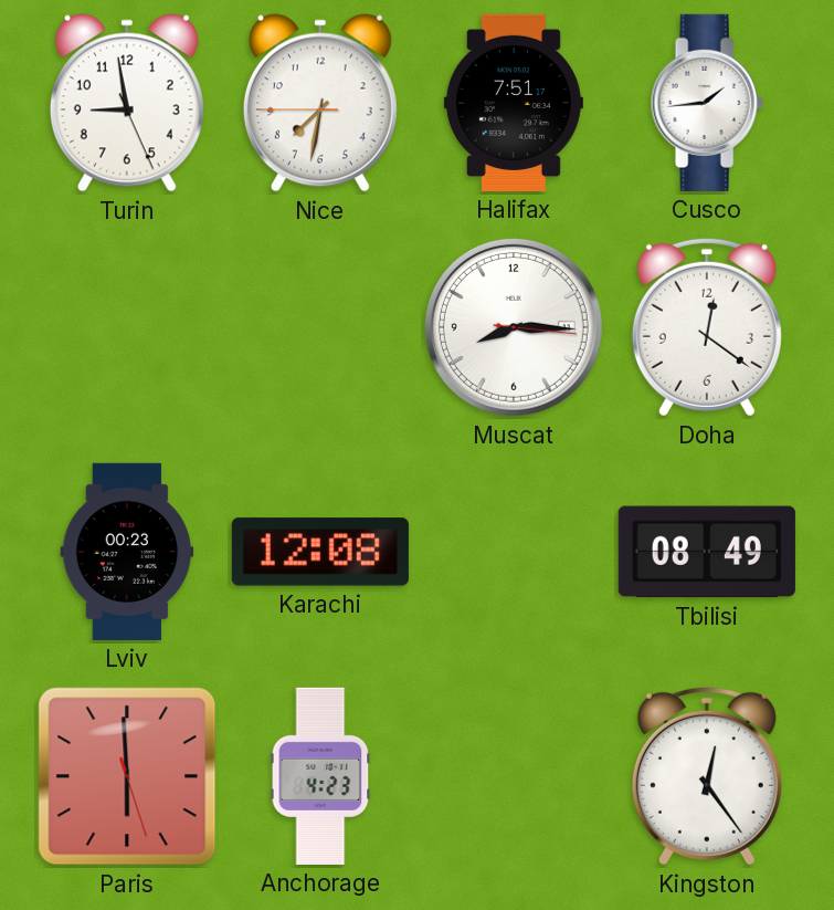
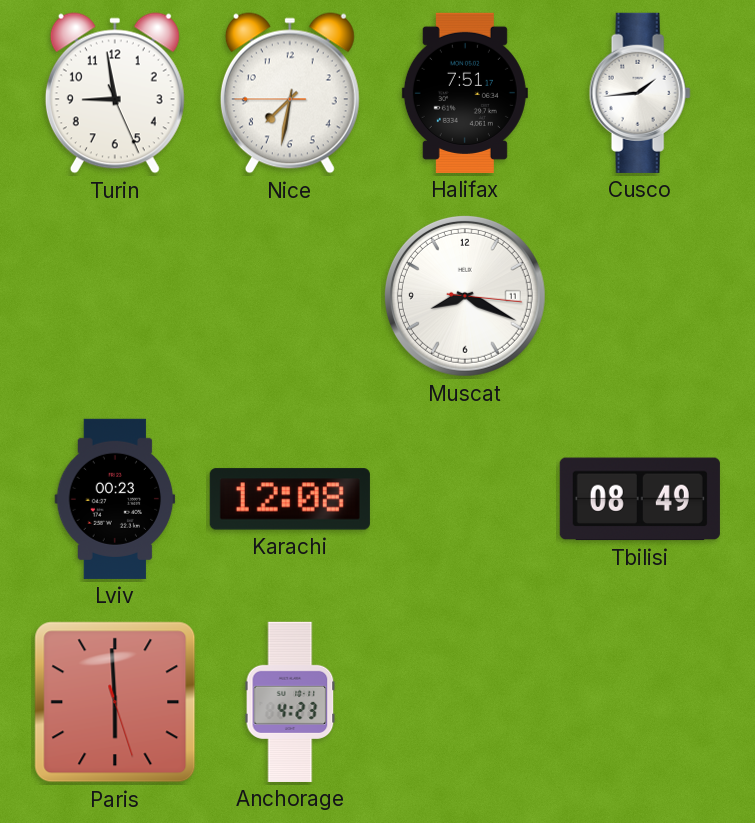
Muscat: 8:15 -> 8:19
Doha: 12:21 -> none
Kingston: 12:24 -> none
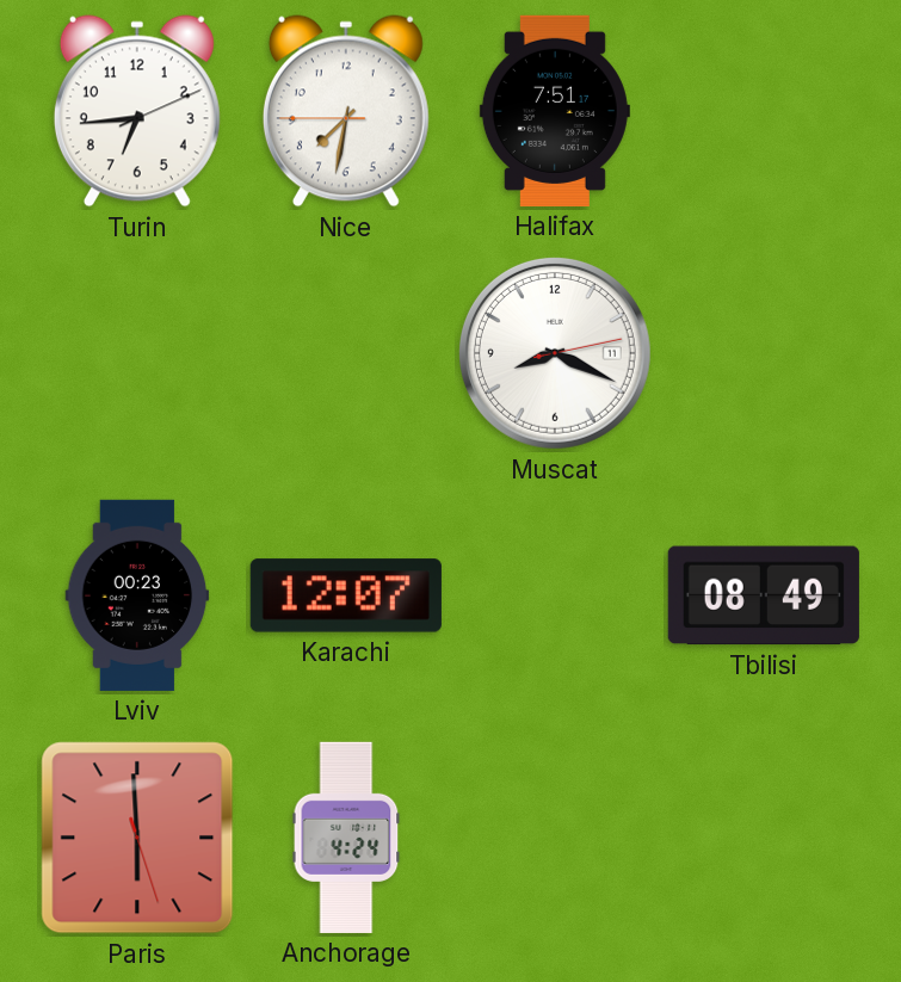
Turin: 8:58 -> 6:44
Cusco: 1:44 -> none
Muscat: 8:19:16 -> 8:19:13
Karachi: 12:08 -> 12:07
Anchorage: 4:23 -> 4:24
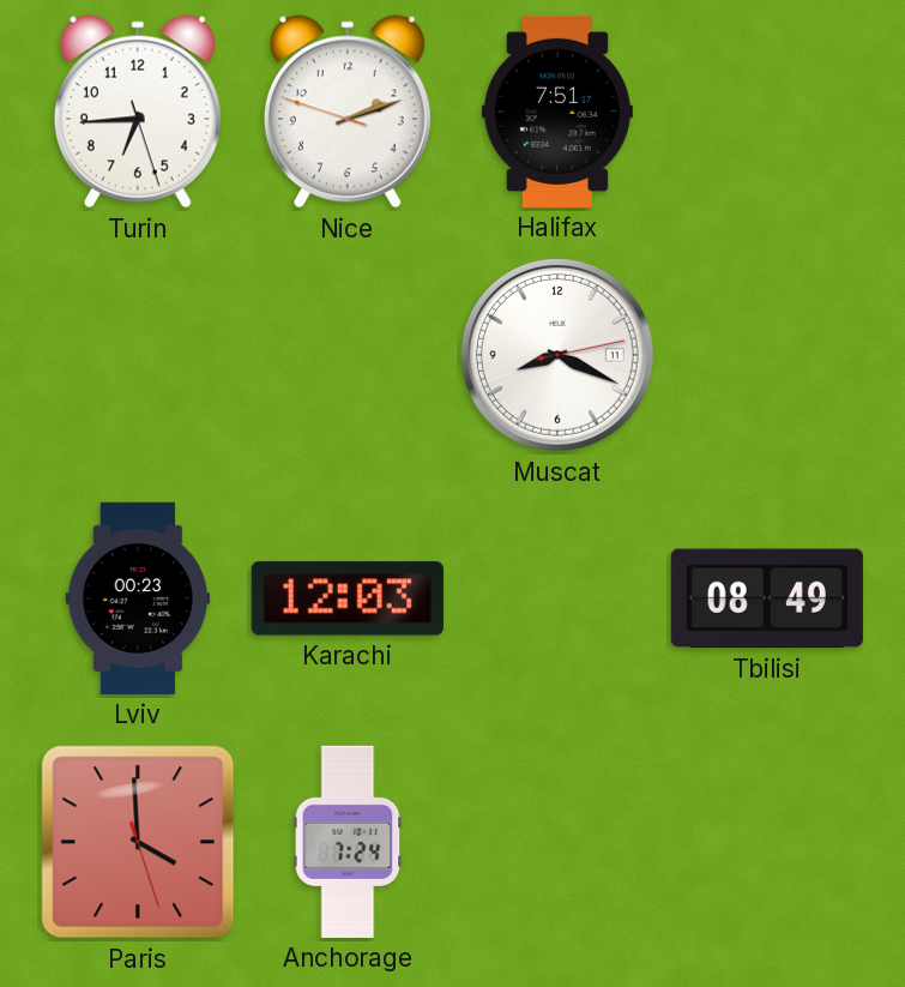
Turin: 6:44:11 -> 6:44:27
Nice: 7:31 -> 2:11
Karachi: 12:07 -> 12:03
Paris: 5:59 -> 3:59
Anchorage: 4:24 -> 7:24
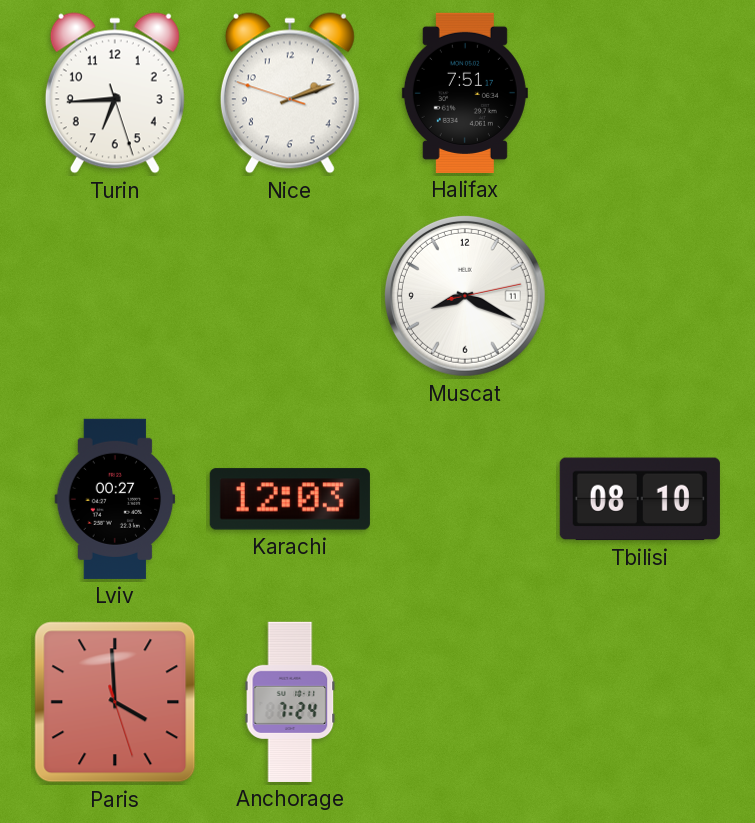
Lviv: 00:23 -> 00:27
Tbilisi: 08:49 -> 08:10
